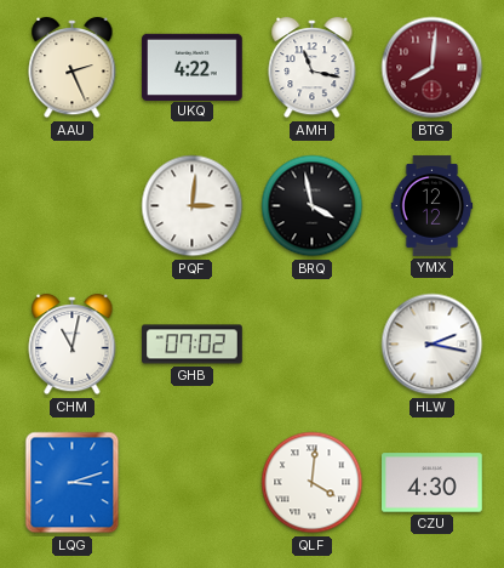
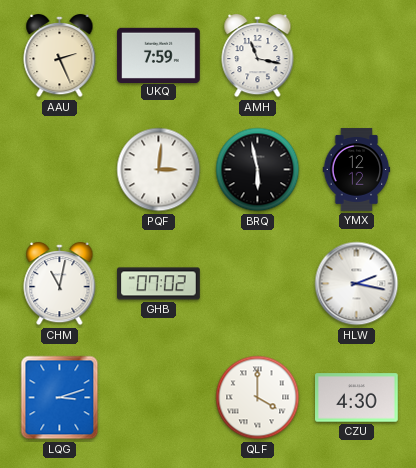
UKQ: 4:22 -> 7:59
BTG: 8:01 -> none
BRQ: 3:58 -> 5:58
QLF: 4:01 -> 4:00
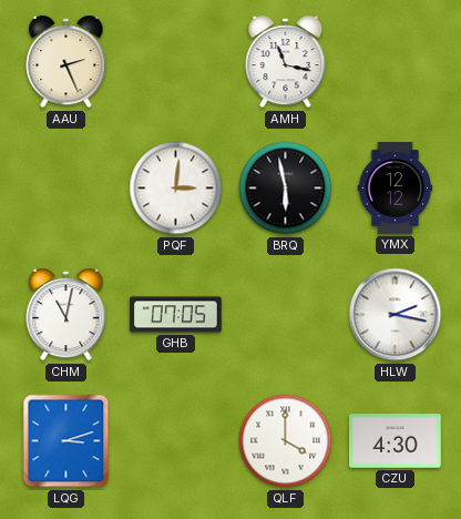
UKQ: 7:59 -> none
GHB: 07:02 -> 07:05
